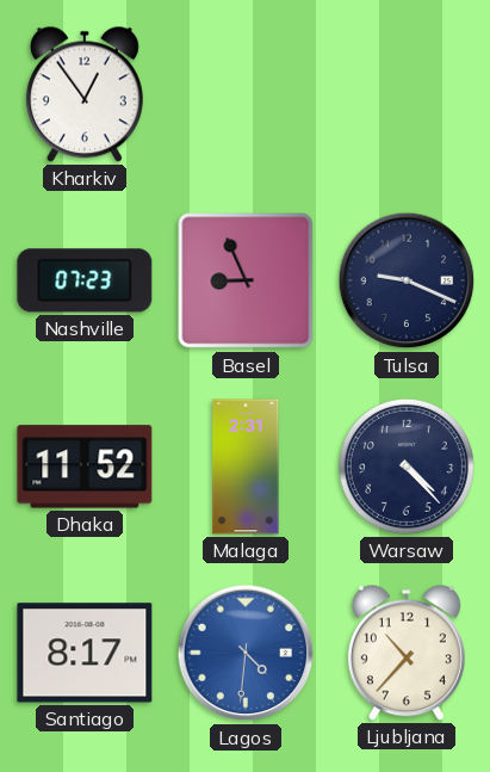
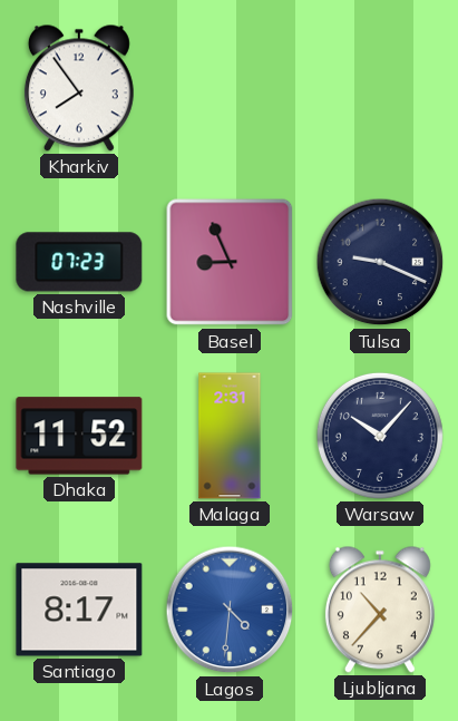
Kharkiv: 12:54 -> 7:54
Warsaw: 4:23 -> 10:07
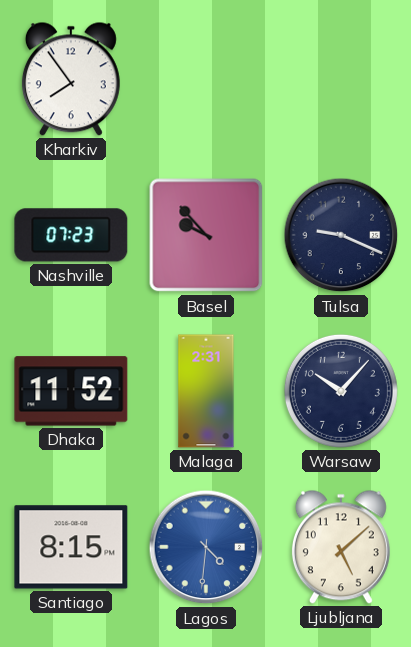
Basel: 8:56 -> 9:53
Santiago: 8:17 -> 8:15
Ljubljana: 10:37 -> 5:08
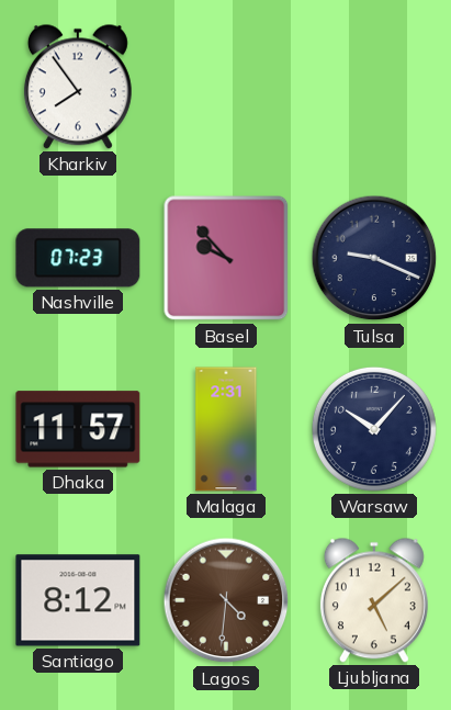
Dhaka: 11:52 -> 11:57
Santiago: 8:15 -> 8:12
Lagos dial: blue -> brown
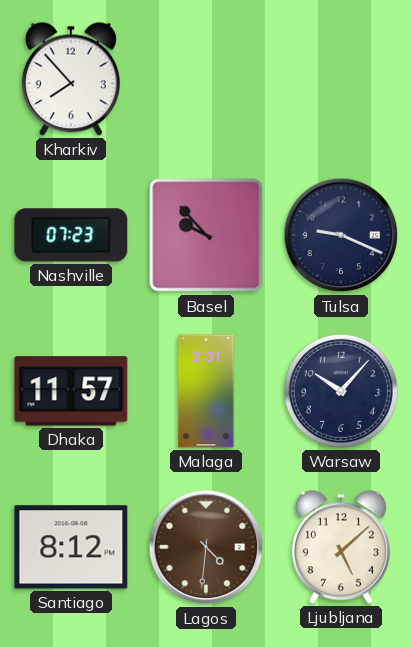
Kharkiv: 7:54 -> 7:53
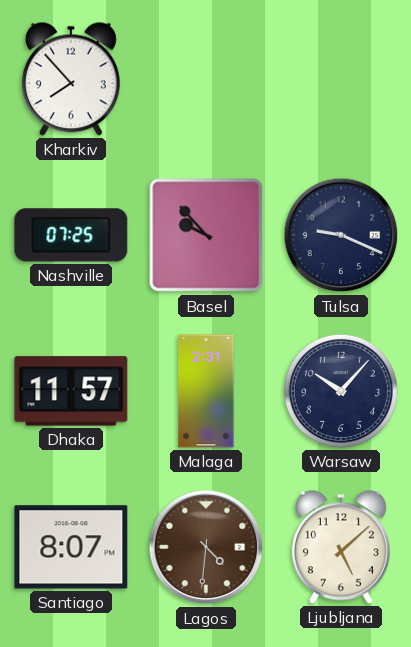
Nashville: 07:23 -> 07:25
Santiago: 8:12 -> 8:07
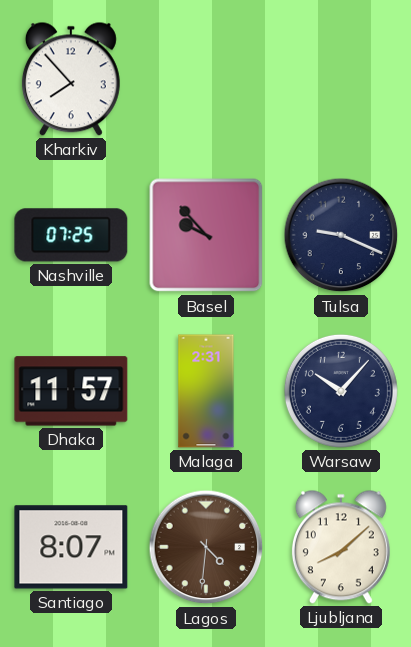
Ljubljana: 5:08 -> 8:08
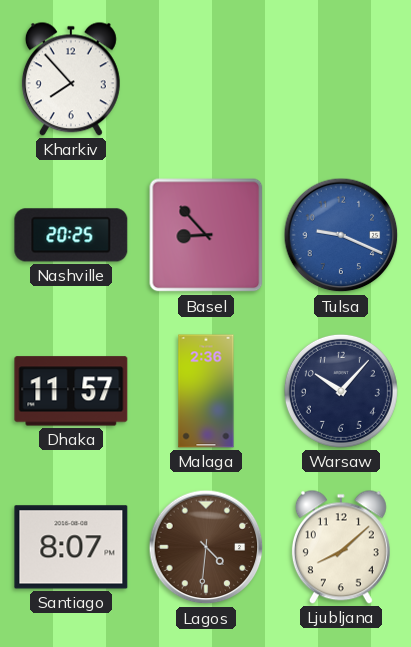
Nashville: 07:25 -> 20:25
Basel: 9:53 -> 8:53
Tulsa dial: navy -> blue
Malaga: 2:31 -> 2:36
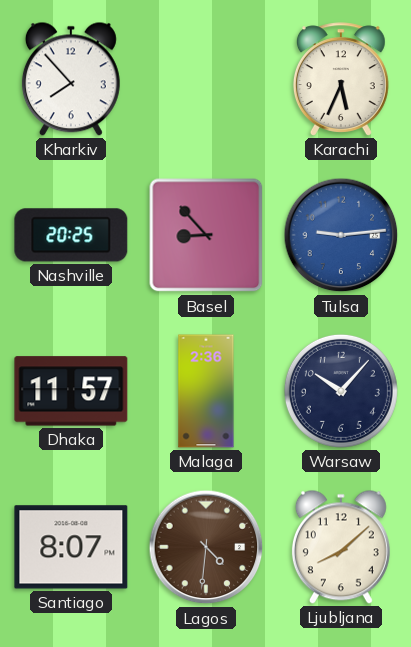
Karachi: none -> 5:34
Tulsa: 9:19 -> 9:14
